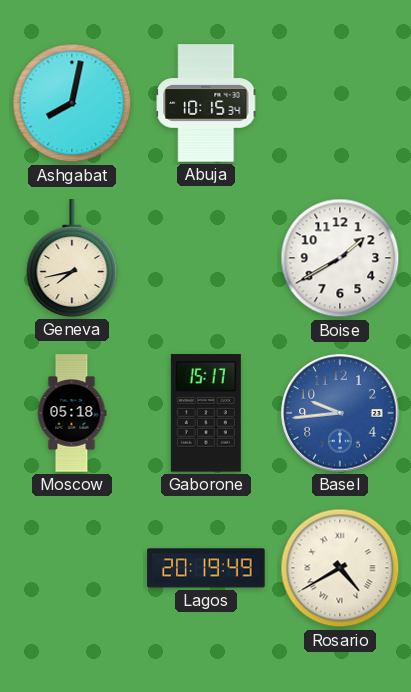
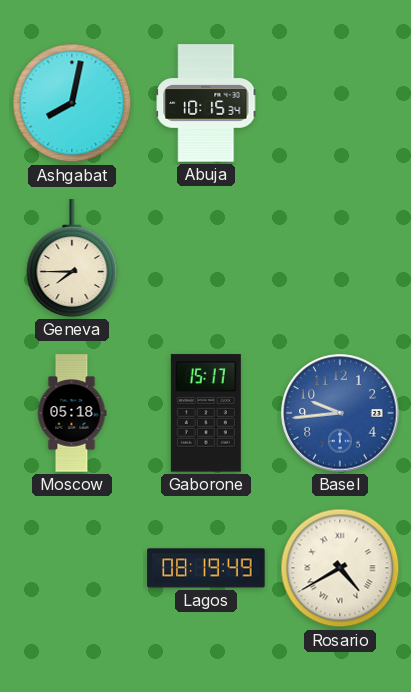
Geneva: 7:43 -> 7:45
Boise: 1:40 -> none
Lagos: 20:19 -> 08:19
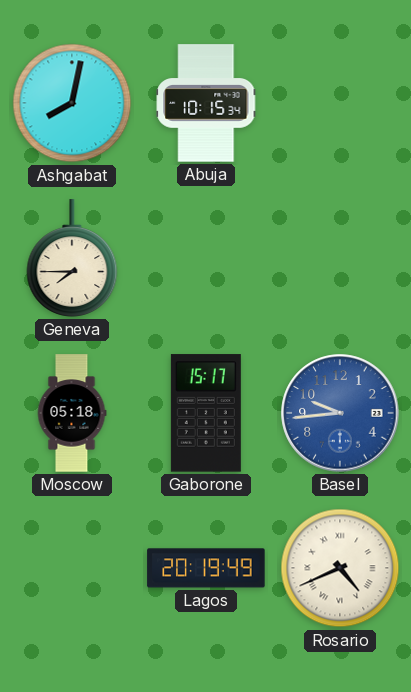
Lagos: 08:19 -> 20:19
Rosario: 4:40 -> 4:41
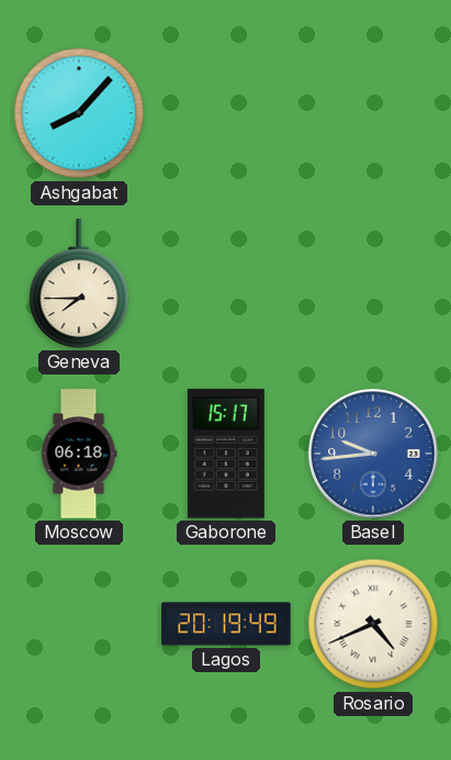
Ashgabat: 8:02 -> 8:07
Abuja: 10:15 -> none
Moscow: 05:18 -> 06:18
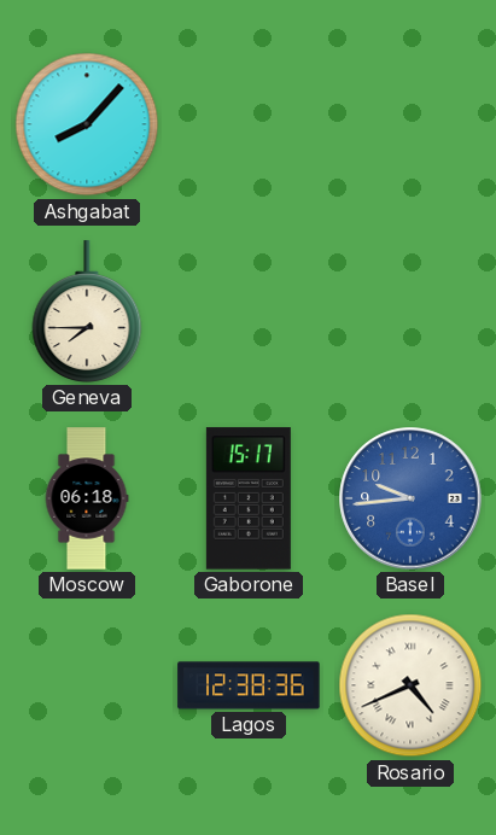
Lagos: 20:19 -> 12:38
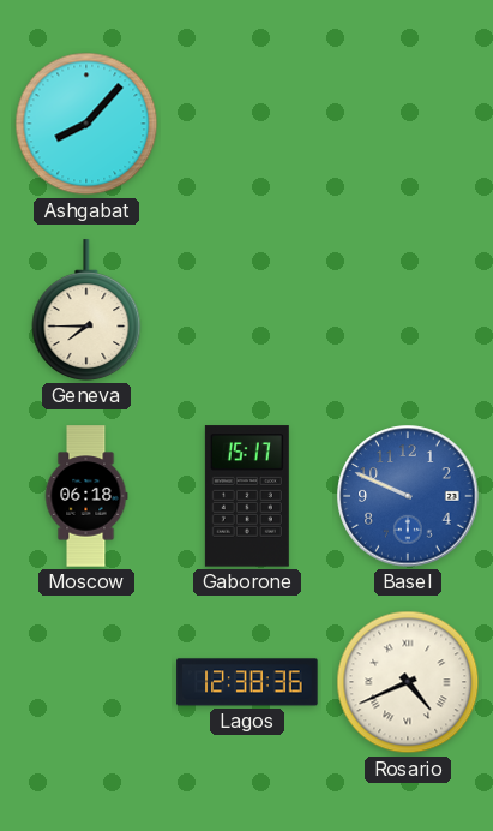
Basel: 9:44 -> 9:49
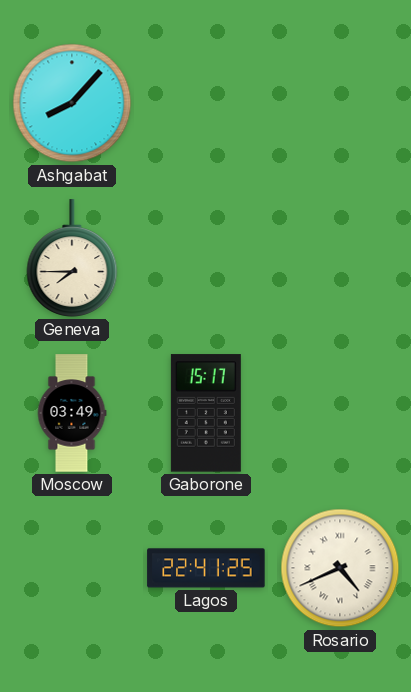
Moscow: 06:18 -> 03:49
Basel: 9:49 -> none
Lagos: 12:38 -> 22:41
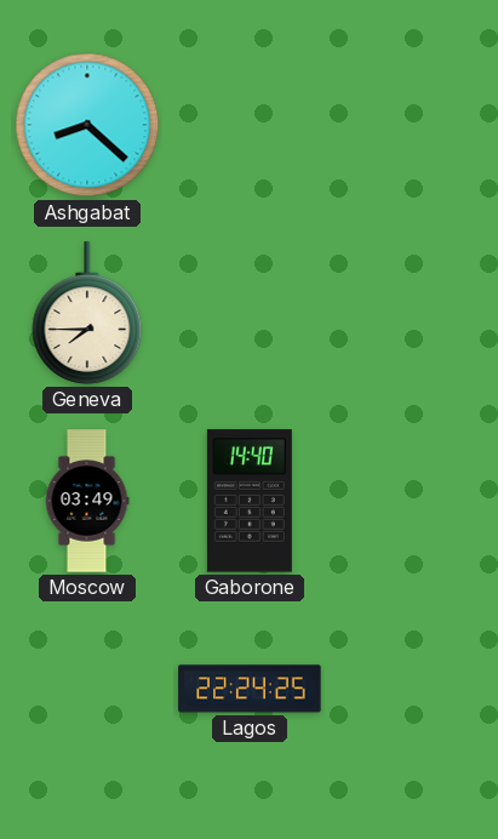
Ashgabat: 8:07 -> 8:22
Gaborone: 15:17 -> 14:40
Lagos: 22:41 -> 22:24
Rosario: 4:41 -> none
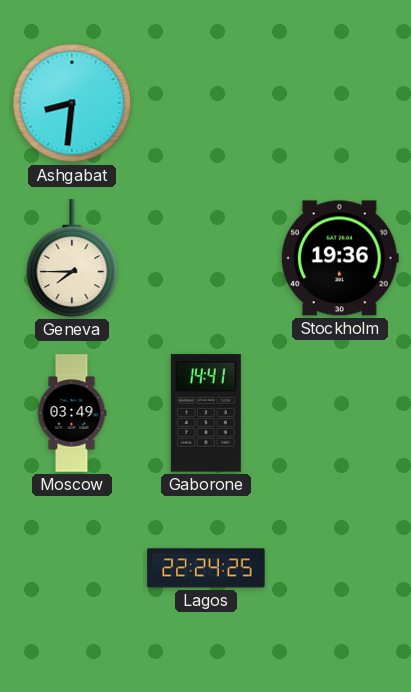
Ashgabat: 8:22 -> 8:31
Stockholm: none -> 19:36
Gaborone: 14:40 -> 14:41
